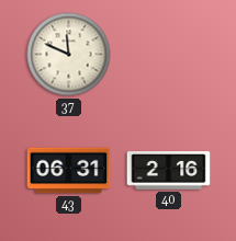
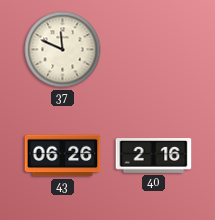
43: 06:31 -> 06:26
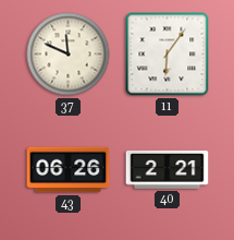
11: none -> 6:06
40: 2:16 -> 2:21
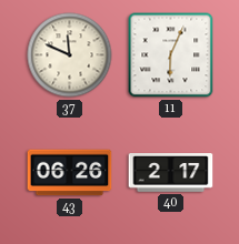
11: 6:06 -> 6:04
40: 2:21 -> 2:17
